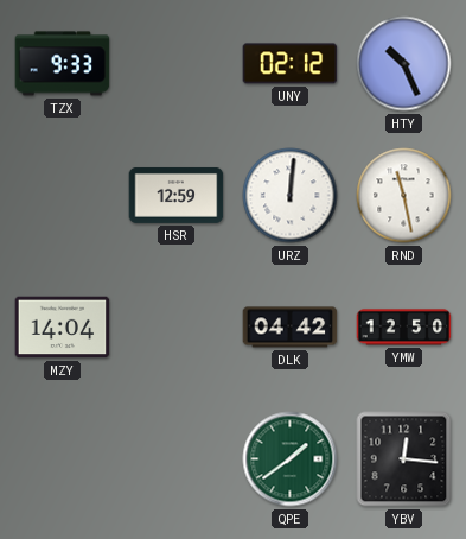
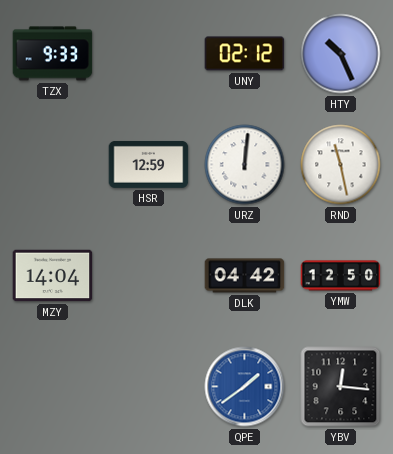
QPE dial: green -> blue
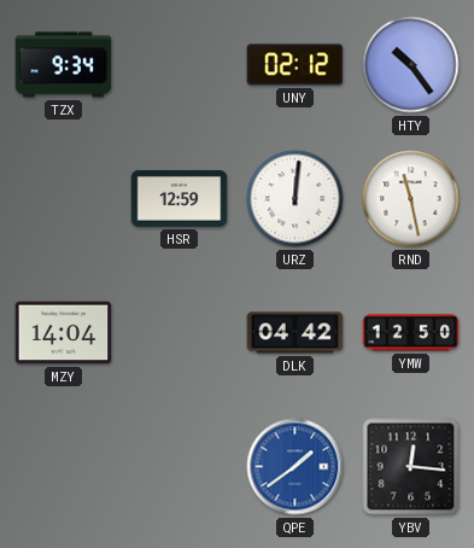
TZX: 9:33 -> 9:34
HTY: 10:26 -> 10:24
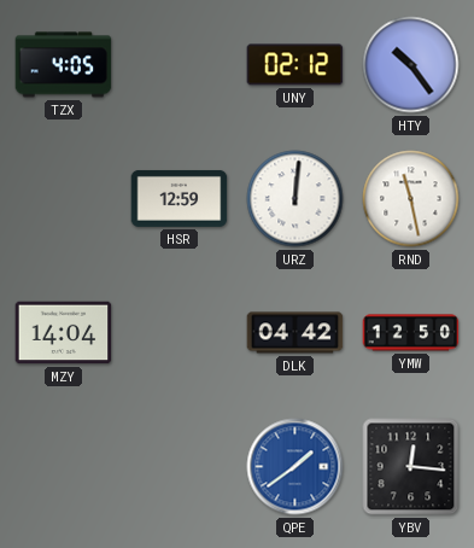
TZX: 9:34 -> 4:05
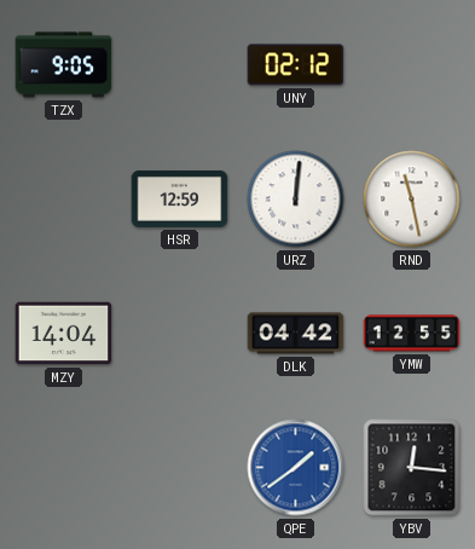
TZX: 4:05 -> 9:05
HTY: 10:24 -> none
YMW: 12:50 -> 12:55
